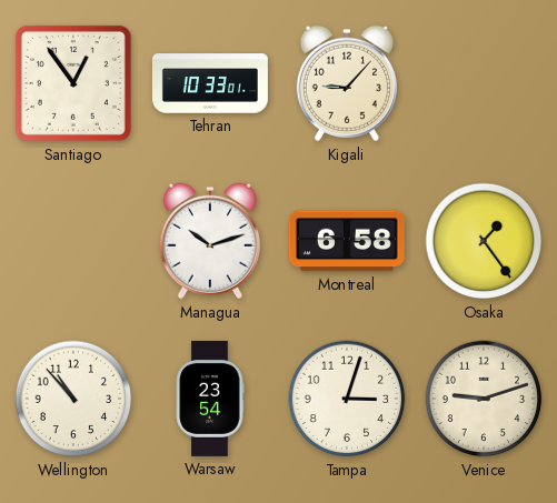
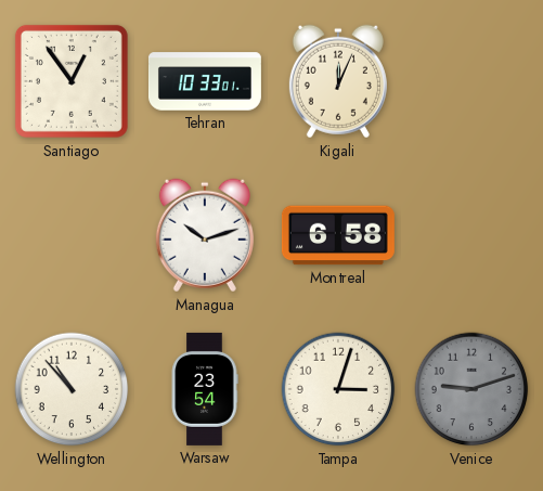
Kigali: 9:07 -> 12:04
Osaka: 1:24 -> none
Venice dial: cream -> grey
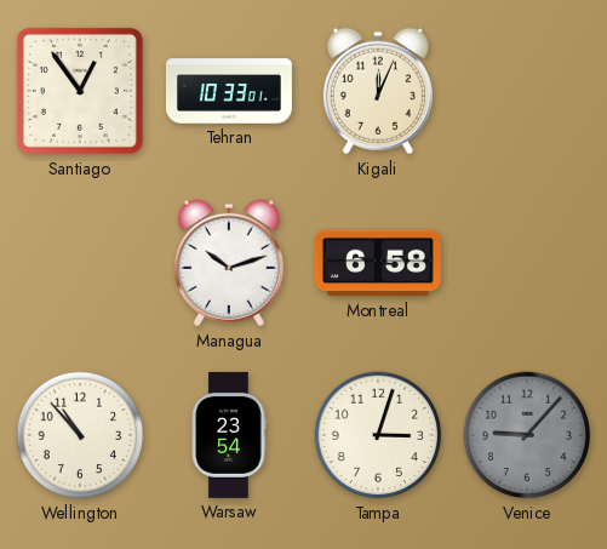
Venice: 9:12 -> 9:07
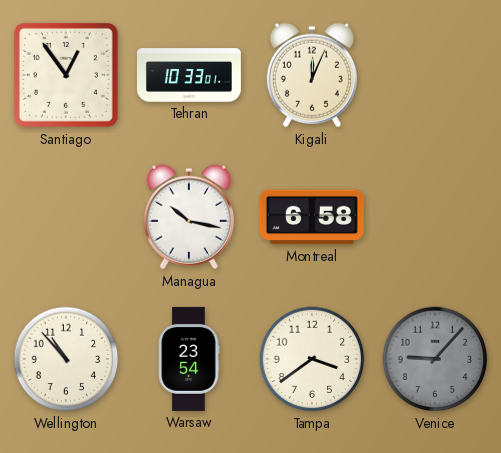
Managua: 10:12 -> 10:17
Tampa: 3:03 -> 3:39
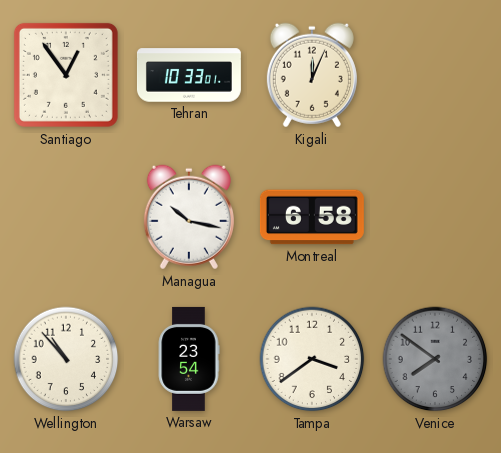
Venice: 9:07 -> 7:51
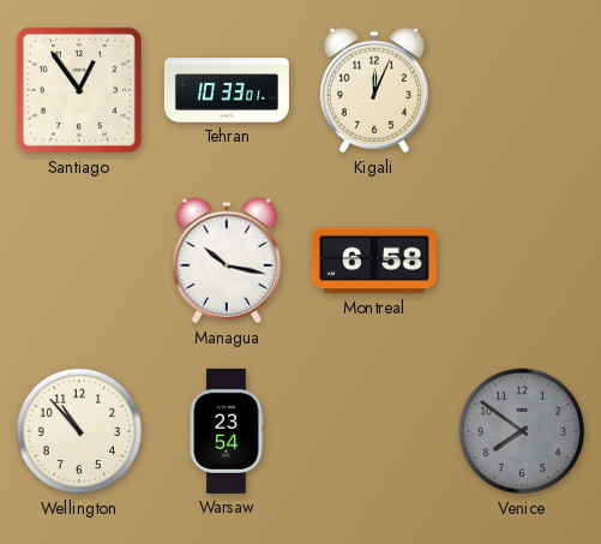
Tampa: 3:39 -> none
